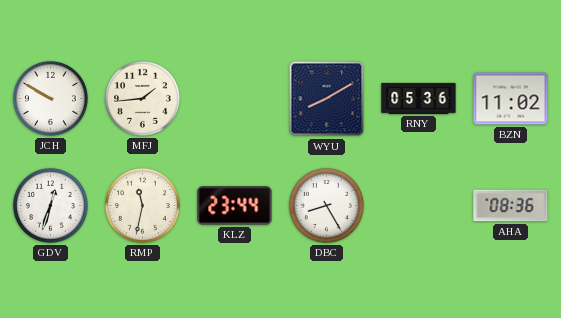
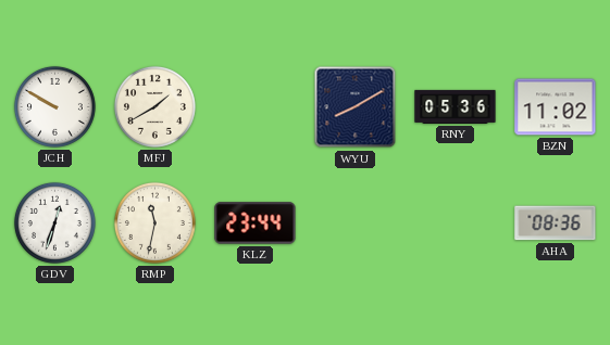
MFJ: 1:44 -> 1:40
DBC: 8:25 -> none
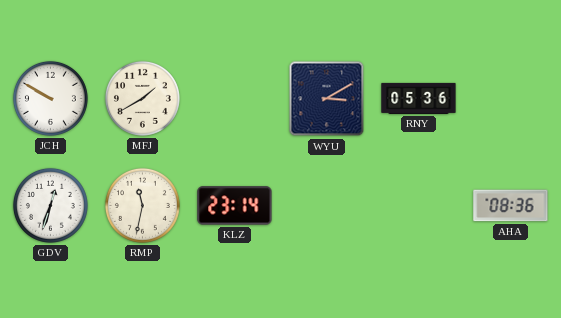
WYU: 8:10 -> 3:10
BZN: 11:02 -> none
KLZ: 23:44 -> 23:14
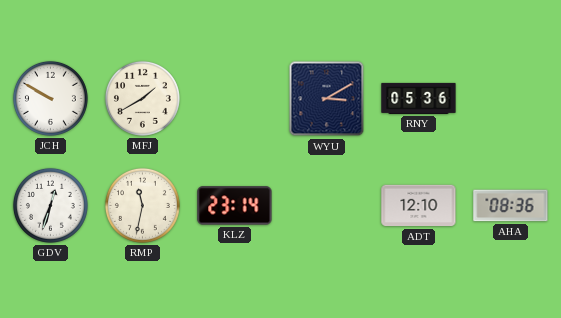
ADT: none -> 12:10
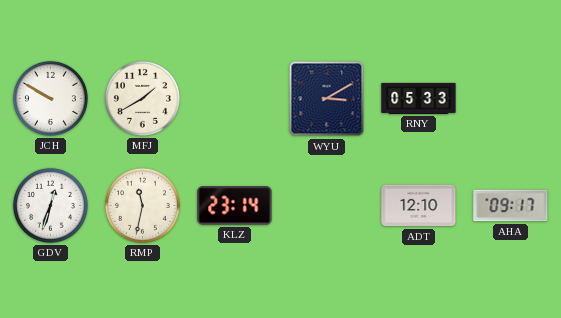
RNY: 05:36 -> 05:33
AHA: 08:36 -> 09:17
